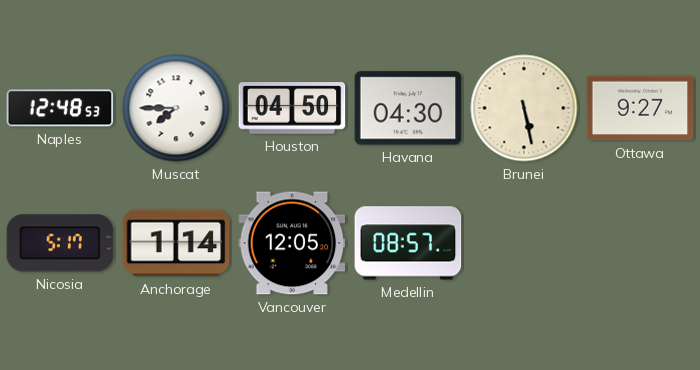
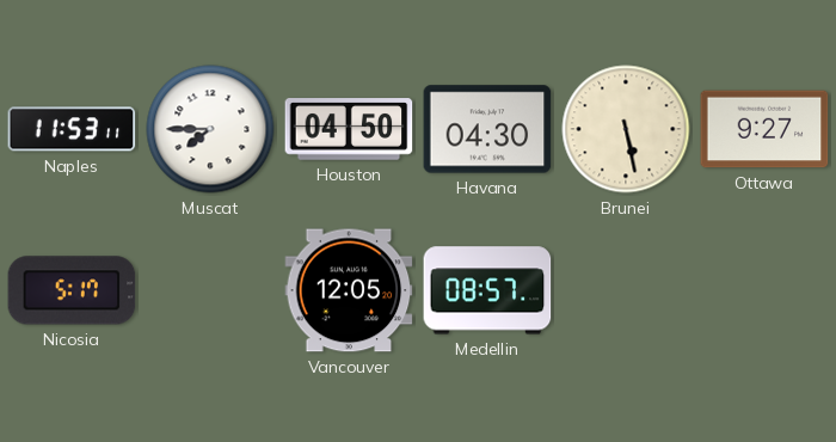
Naples: 12:48 -> 11:53
Anchorage: 1:14 -> none
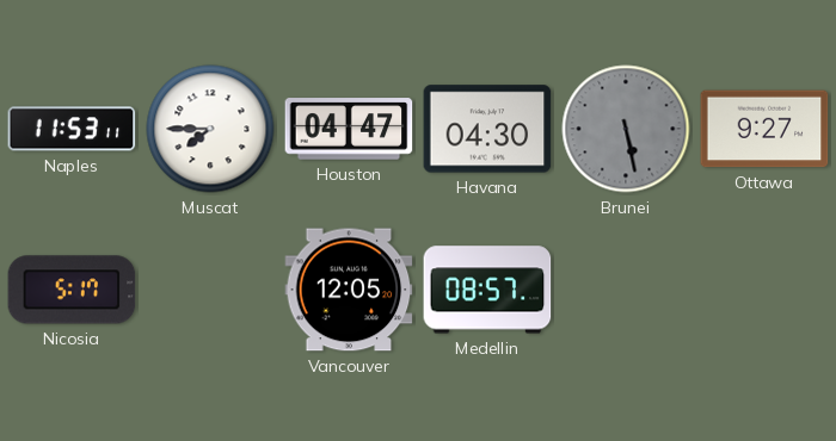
Houston: 04:50 -> 04:47
Brunei dial: cream -> grey
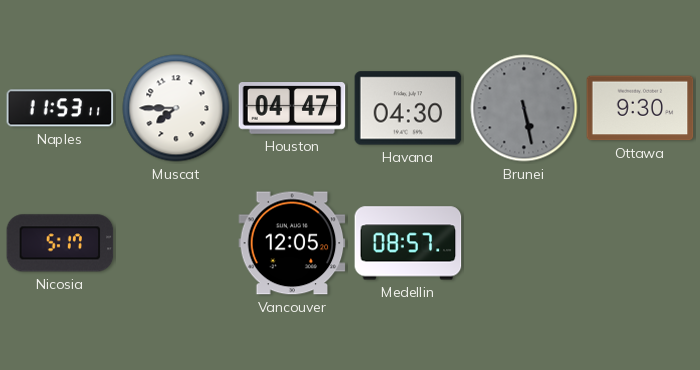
Ottawa: 9:27 -> 9:30
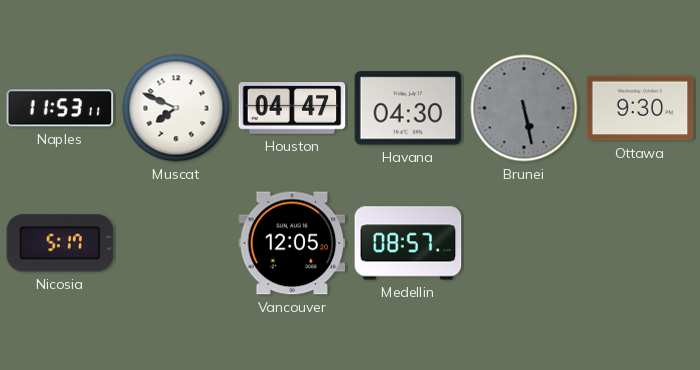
Muscat: 7:45 -> 7:49
